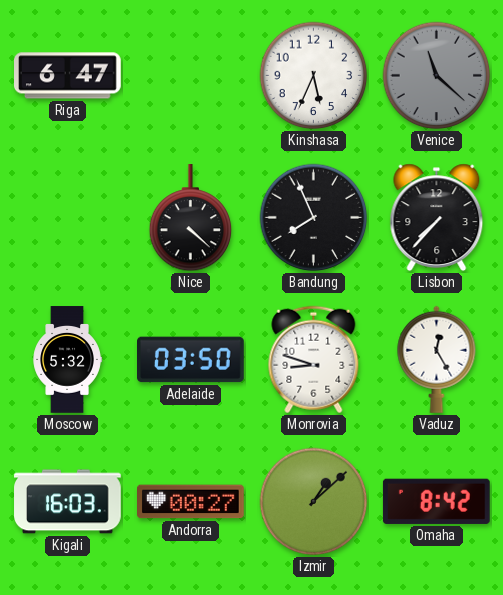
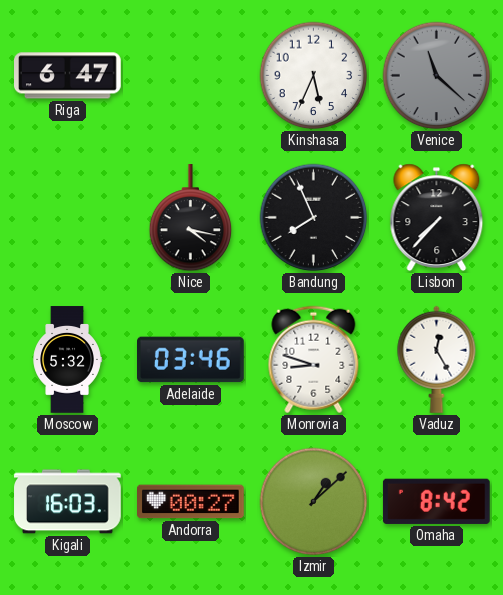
Nice: 4:22 -> 4:17
Adelaide: 03:50 -> 03:46
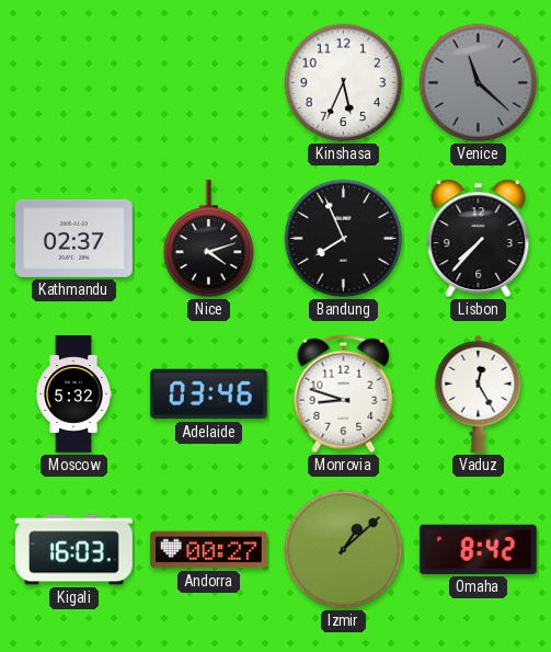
Riga: 6:47 -> none
Kathmandu: none -> 02:37
Nice: 4:17 -> 4:12
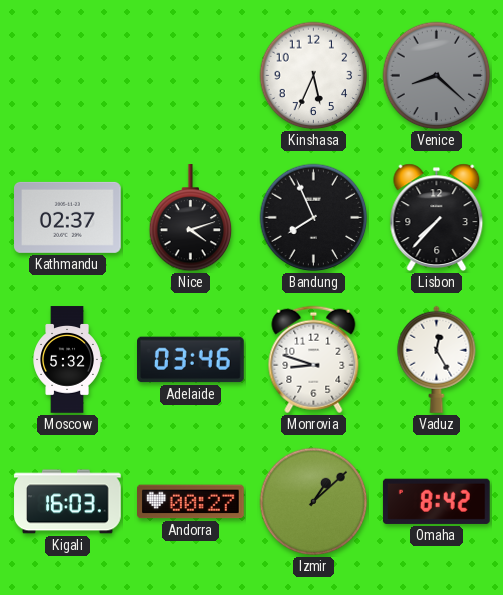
Venice: 11:22 -> 8:22
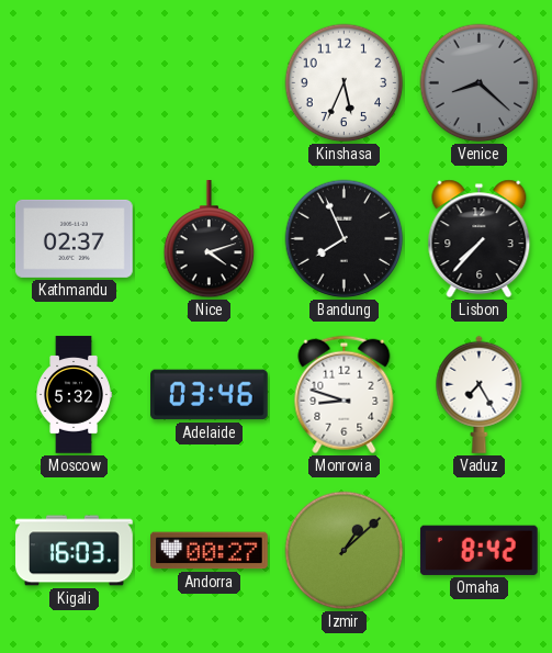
Vaduz: 12:25 -> 7:25
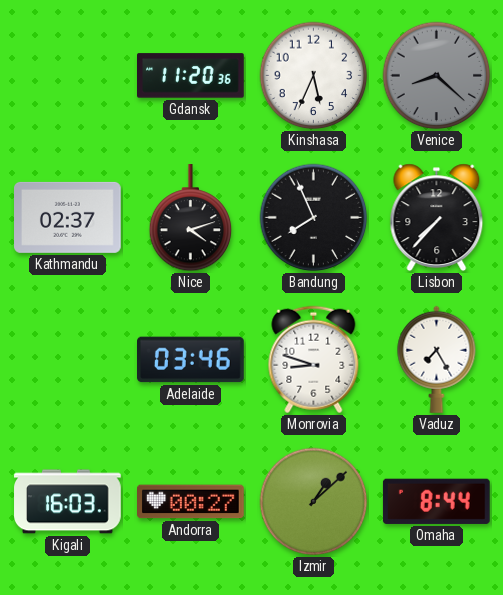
Gdansk: none -> 11:20
Moscow: 5:32 -> none
Omaha: 8:42 -> 8:44
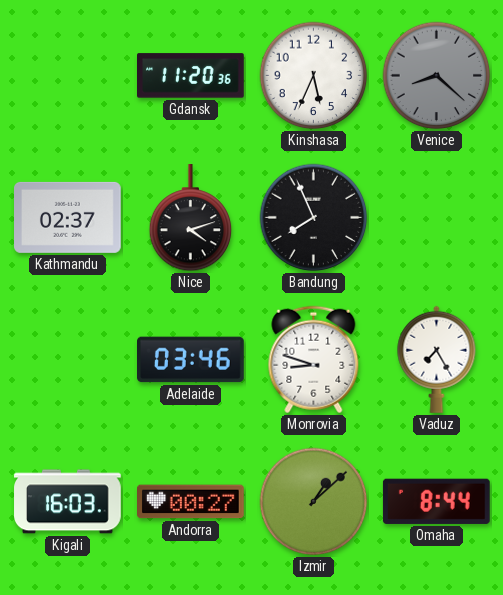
Lisbon: 7:37 -> none
